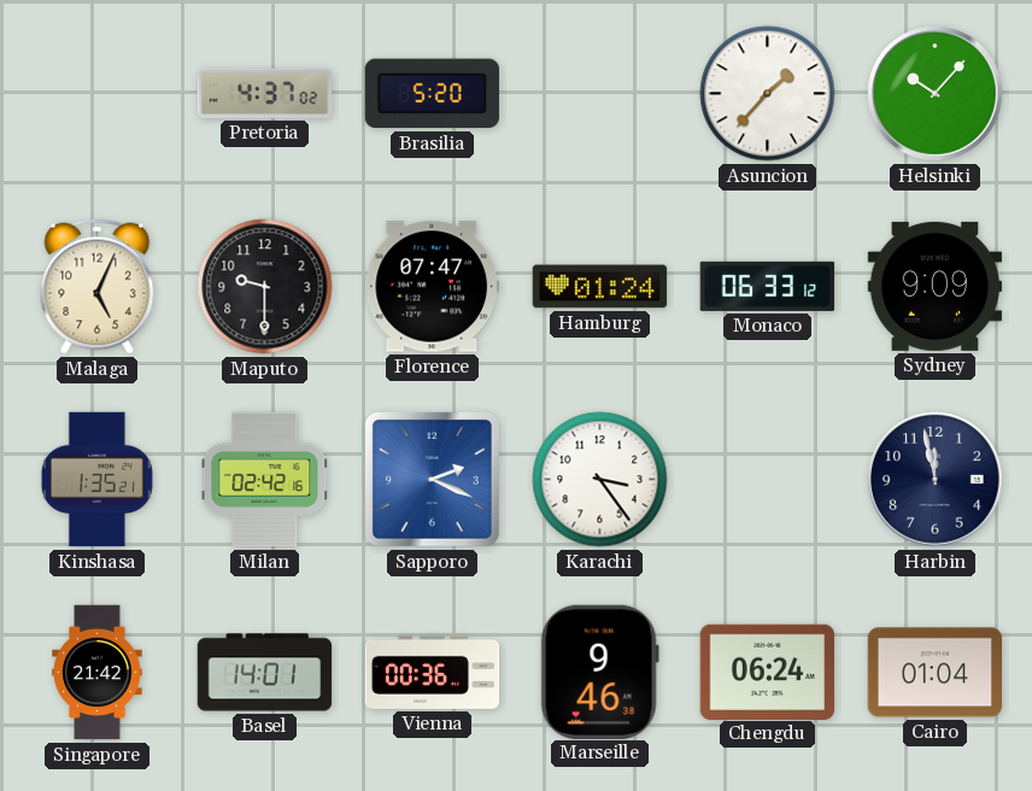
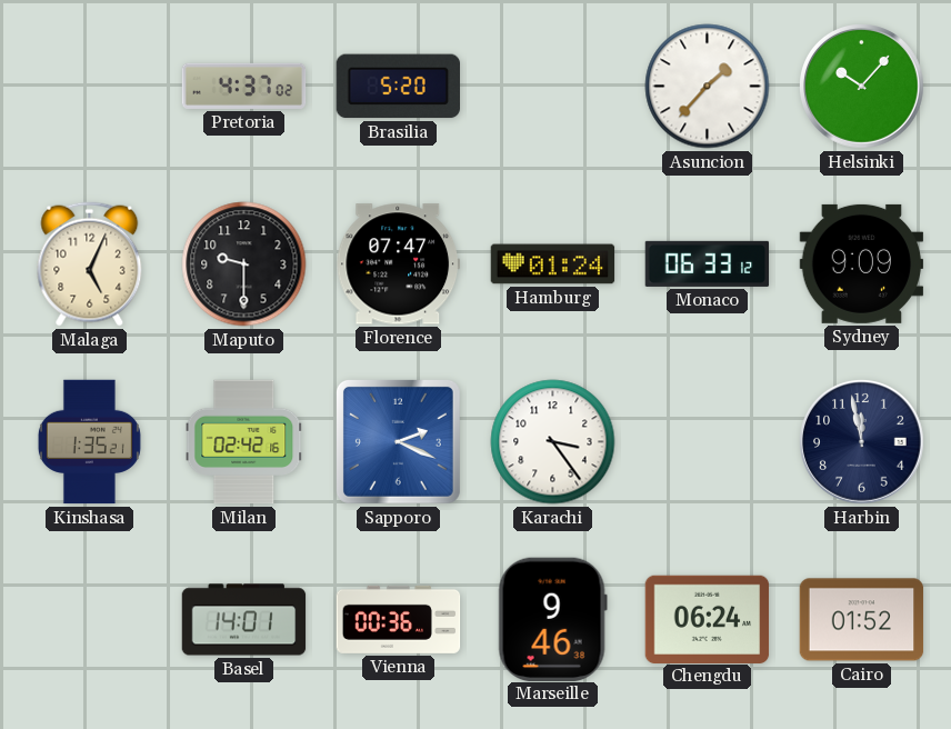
Singapore: 21:42 -> none
Cairo: 01:04 -> 01:52
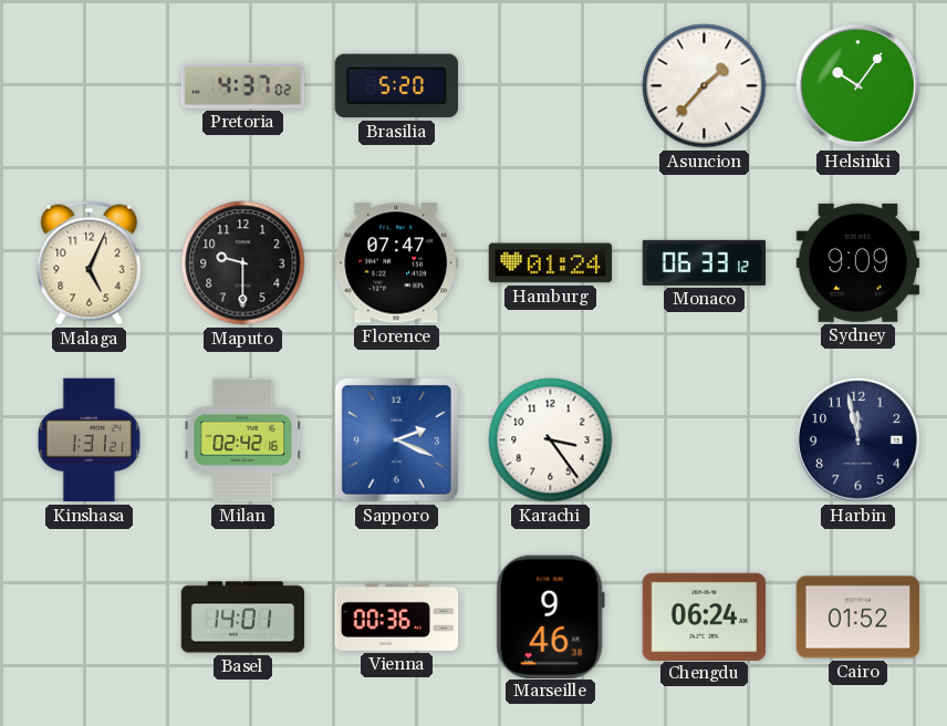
Helsinki: 10:07 -> 10:06
Kinshasa: 1:35 -> 1:31
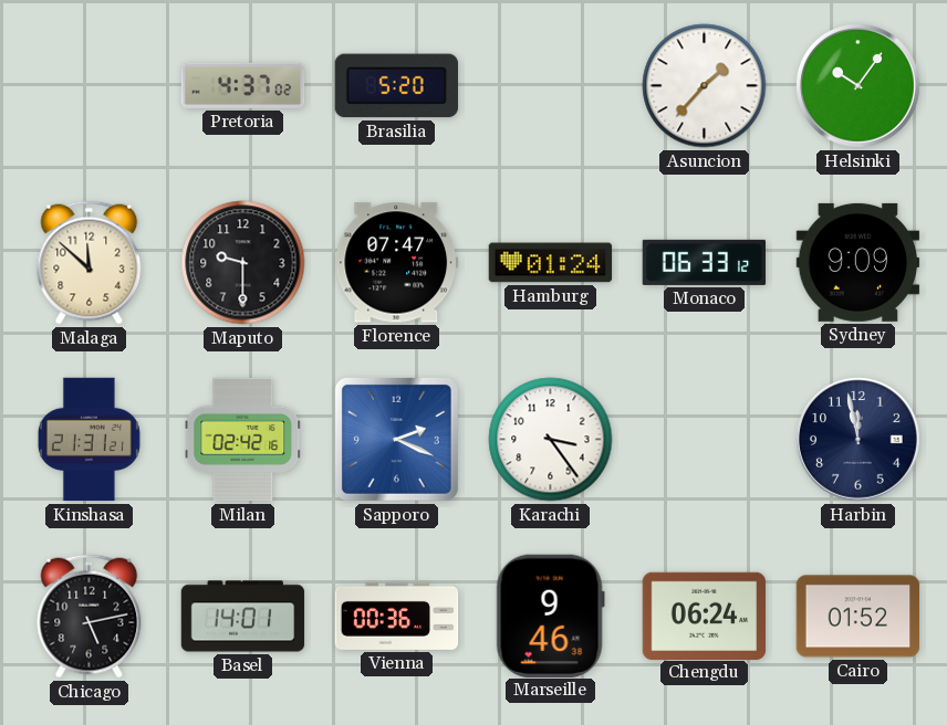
Malaga: 5:04 -> 11:52
Kinshasa: 1:31 -> 21:31
Chicago: none -> 5:13
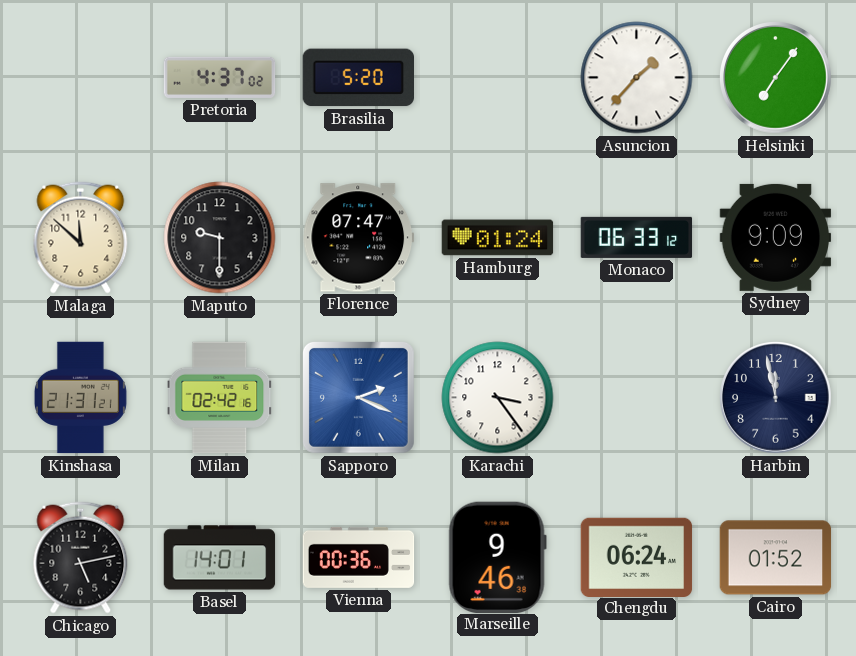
Helsinki: 10:06 -> 7:06
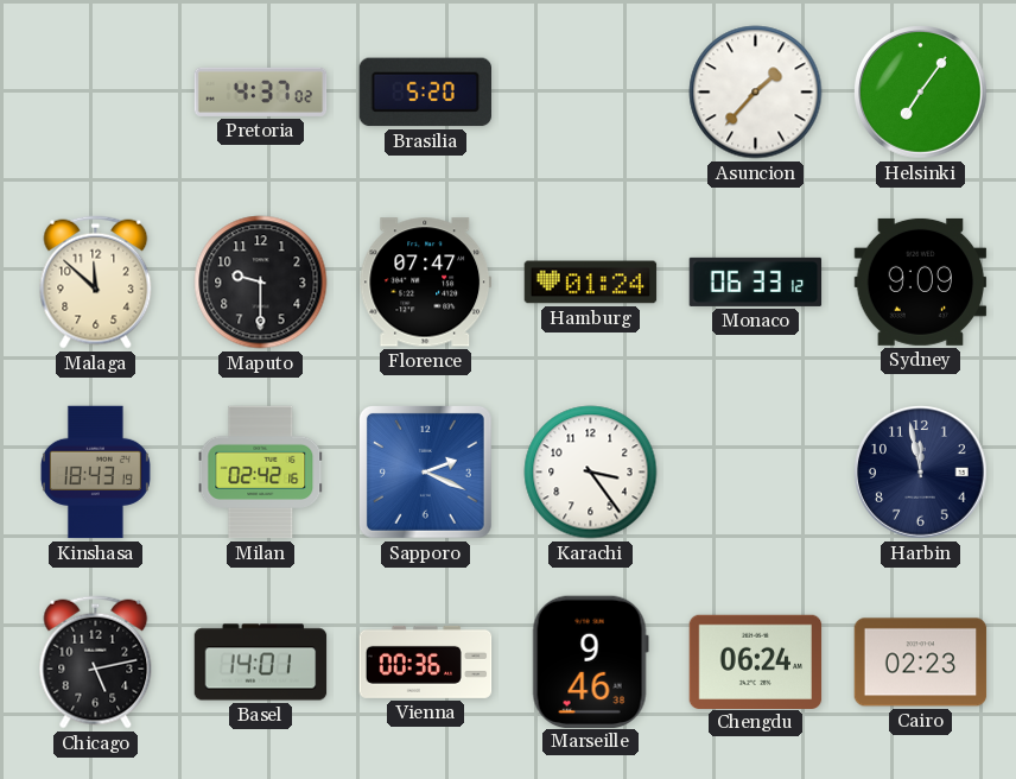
Kinshasa: 21:31 -> 18:43
Cairo: 01:52 -> 02:23
